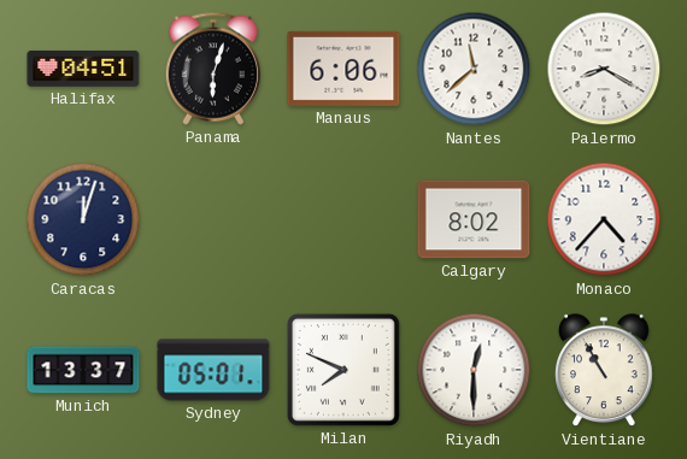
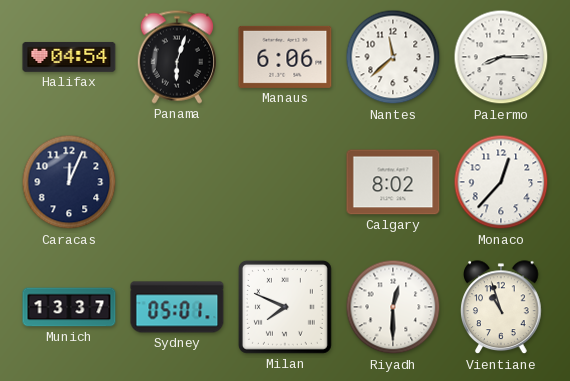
Halifax: 04:51 -> 04:54
Palermo: 8:20 -> 8:15
Caracas: 12:03 -> 12:04
Monaco: 4:37 -> 12:37
Vientiane: 10:55 -> 10:57
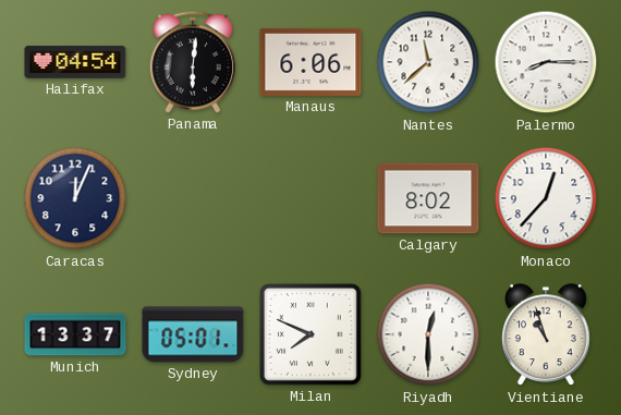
Panama: 6:03 -> 6:01
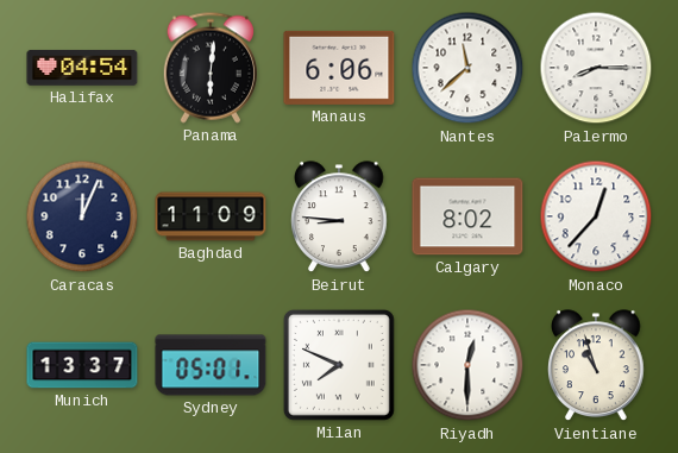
Baghdad: none -> 11:09
Beirut: none -> 8:46
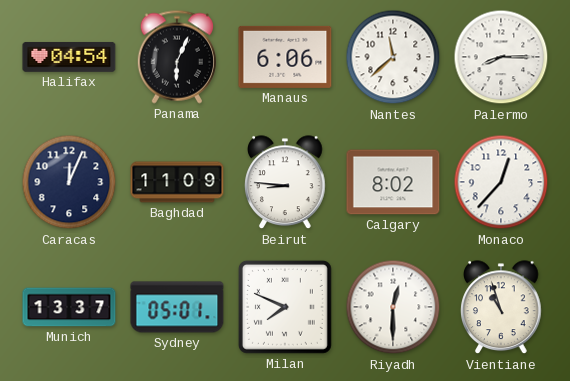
Panama: 6:01 -> 6:04
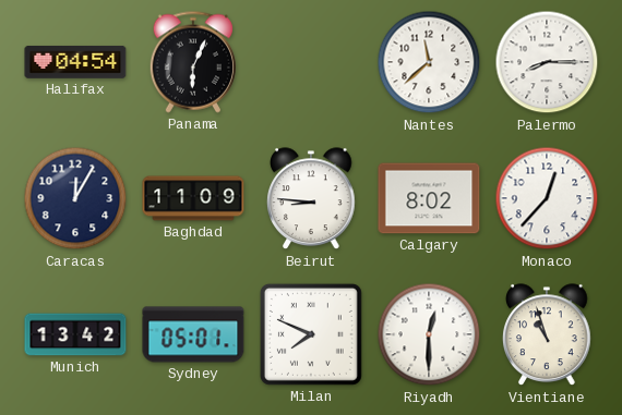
Manaus: 6:06 -> none
Caracas: 12:04 -> 12:05
Munich: 13:37 -> 13:42
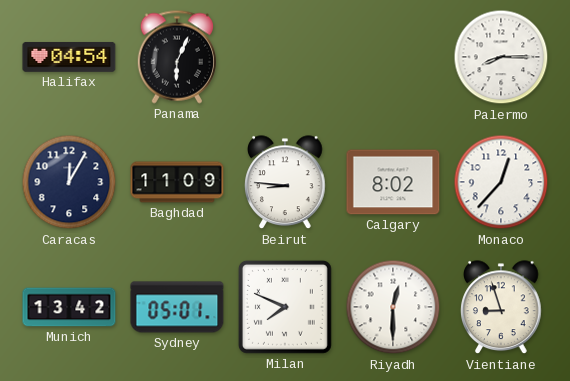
Nantes: 11:38 -> none
Vientiane: 10:57 -> 8:57
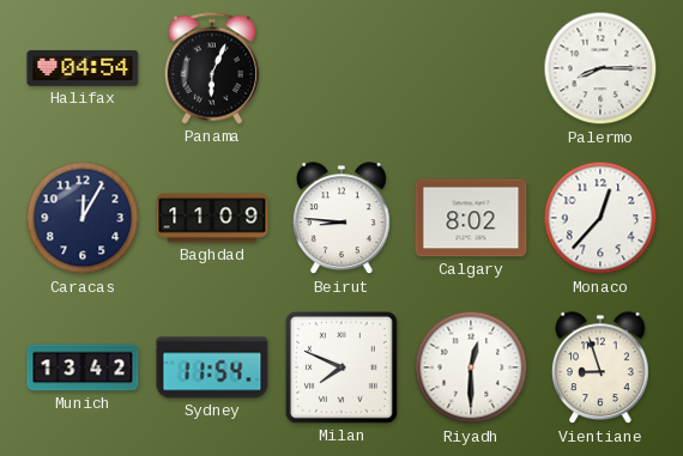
Sydney: 05:01 -> 11:54
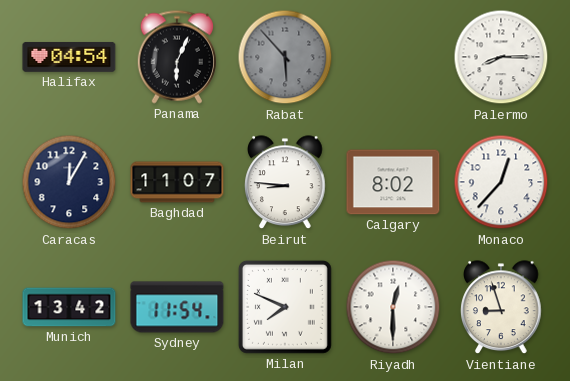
Rabat: none -> 5:53
Baghdad: 11:09 -> 11:07
